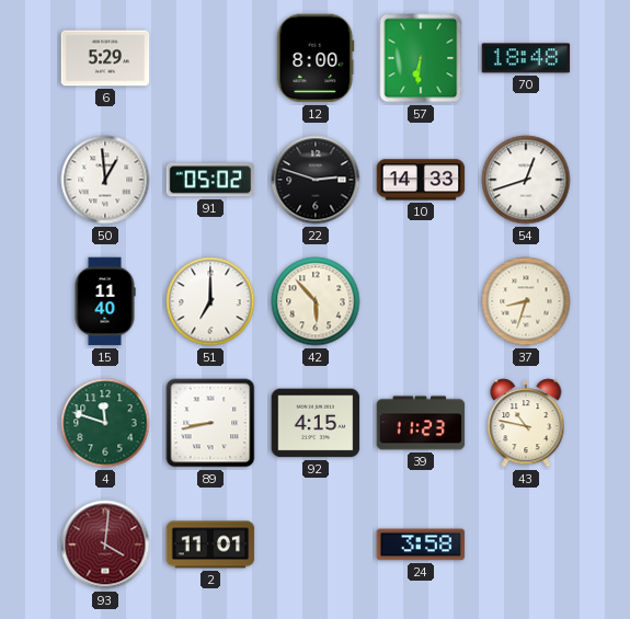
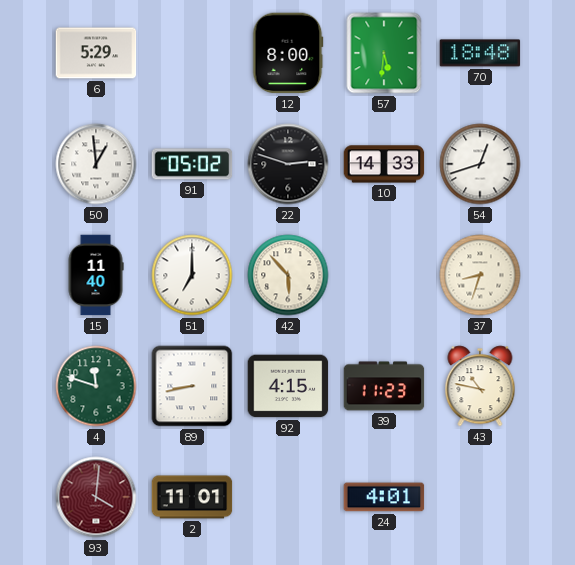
57: 6:31 -> 5:31
24: 3:58 -> 4:01
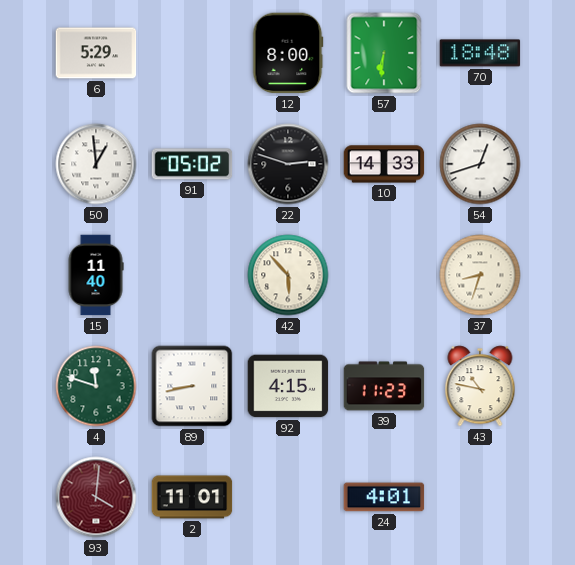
57: 5:31 -> 6:31
51: 7:00 -> none
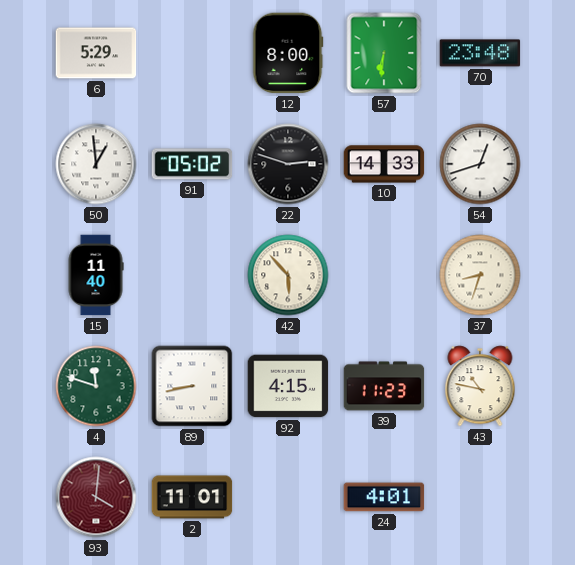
70: 18:48 -> 23:48
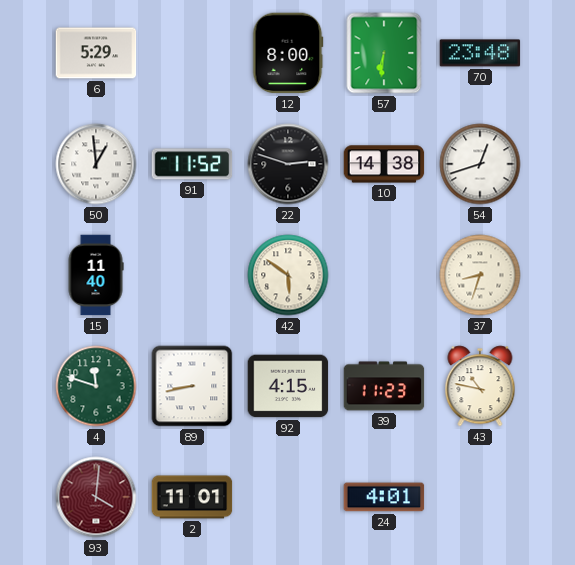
91: 05:02 -> 11:52
10: 14:33 -> 14:38
42: 5:53 -> 5:51
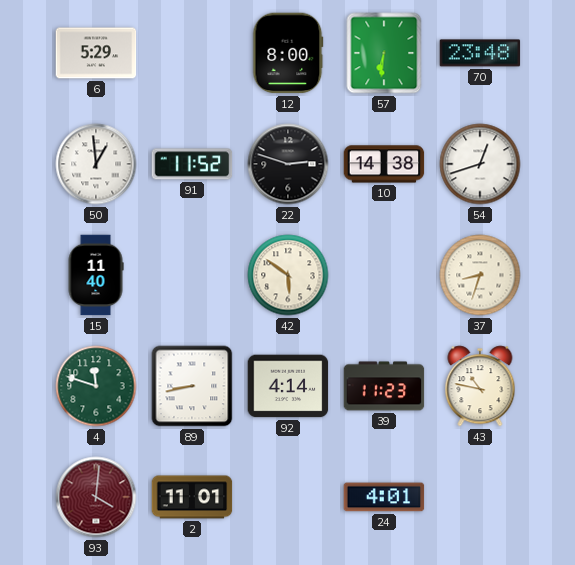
92: 4:15 -> 4:14
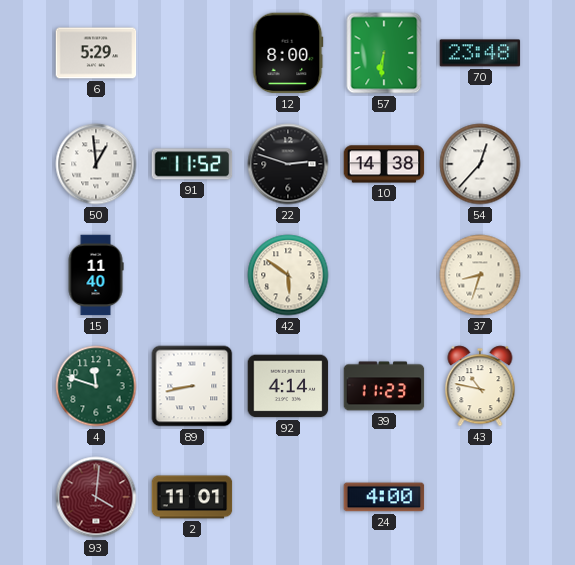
54: 12:42 -> 12:37
24: 4:01 -> 4:00
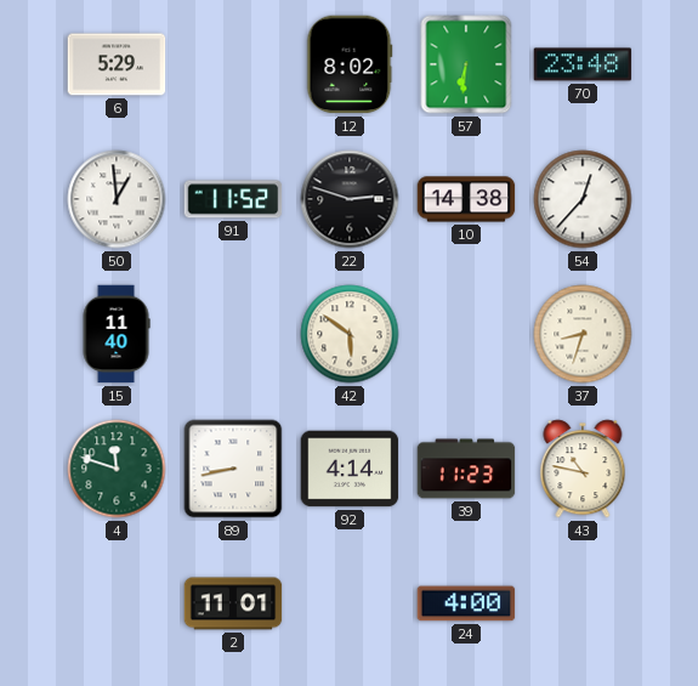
12: 8:00 -> 8:02
93: 4:01 -> none
